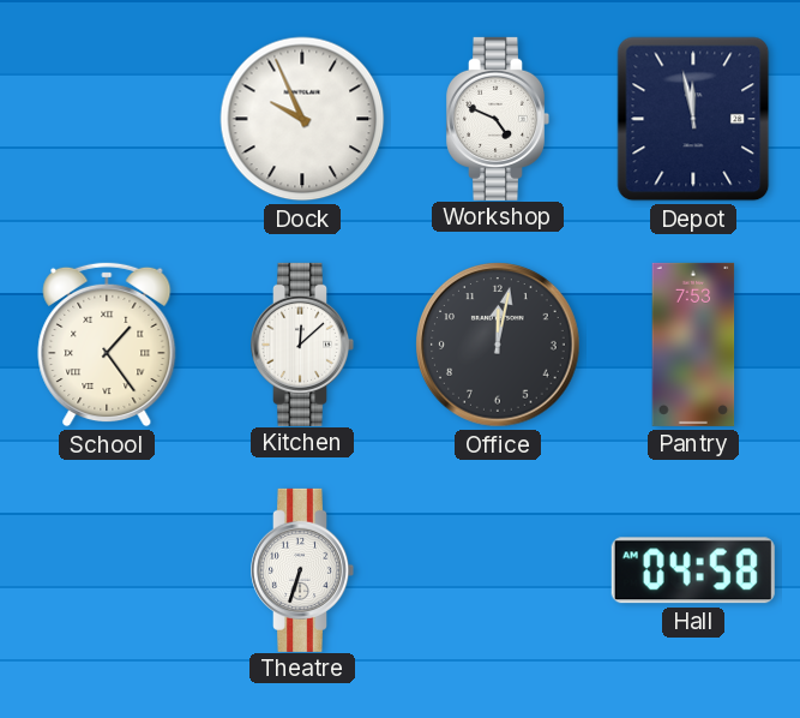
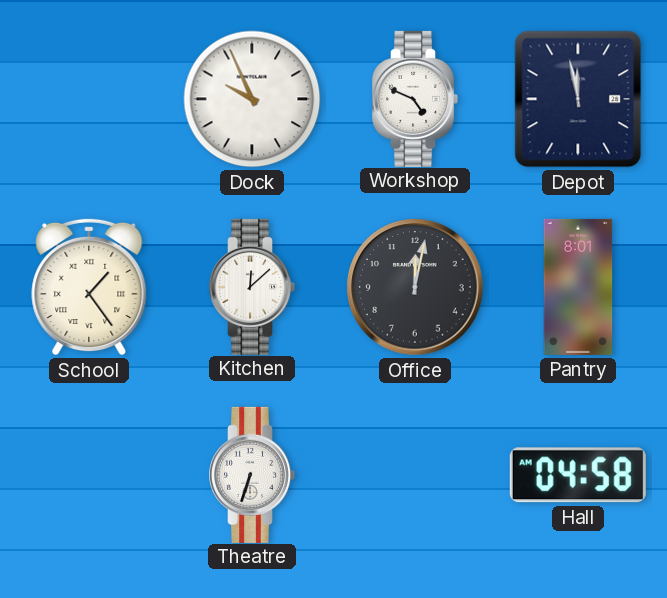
Pantry: 7:53 -> 8:01
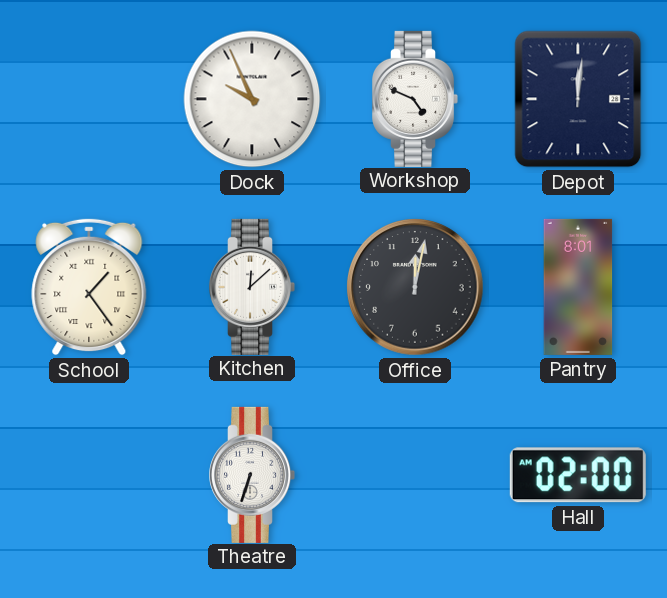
Depot: 11:58 -> 12:01
Hall: 04:58 -> 02:00
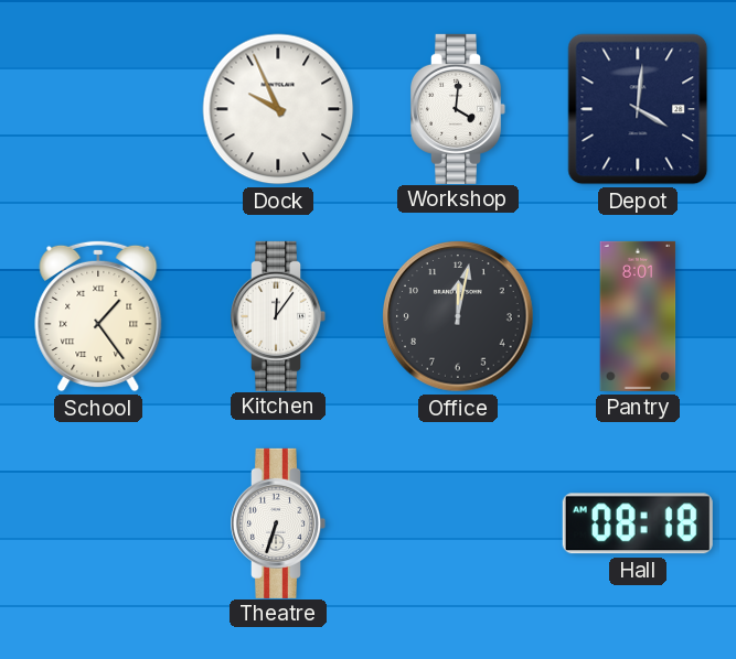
Workshop: 4:49 -> 4:01
Depot: 12:01 -> 4:01
Kitchen: 12:08 -> 12:06
Hall: 02:00 -> 08:18
